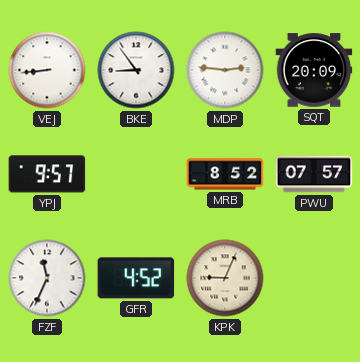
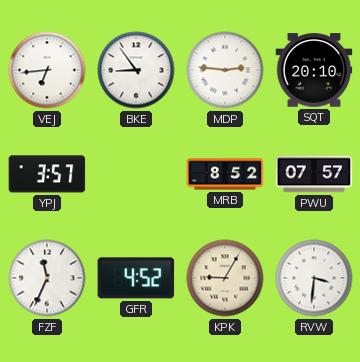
VEJ: 8:44 -> 6:44
SQT: 20:09 -> 20:10
YPJ: 9:57 -> 3:57
KPK: 9:04 -> 9:05
RVW: none -> 3:31
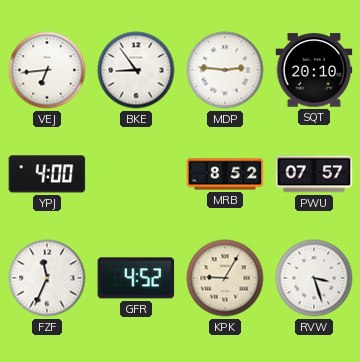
YPJ: 3:57 -> 4:00
RVW: 3:31 -> 3:27
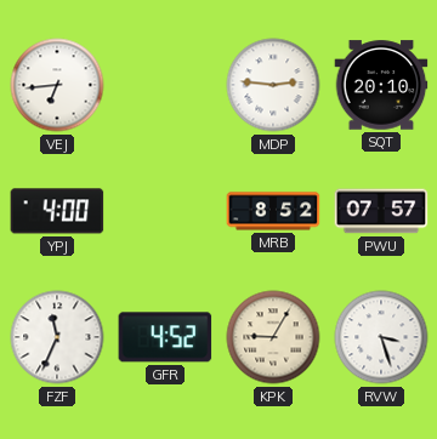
BKE: 8:54 -> none
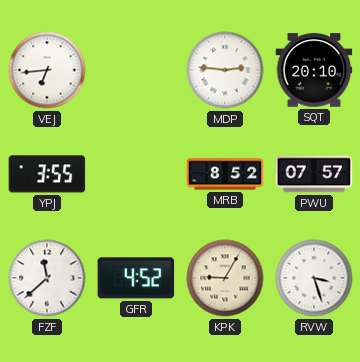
YPJ: 4:00 -> 3:55
FZF: 11:34 -> 11:38
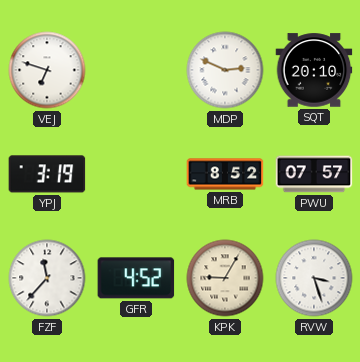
VEJ: 6:44 -> 6:48
MDP: 2:46 -> 2:49
YPJ: 3:55 -> 3:19
FZF: 11:38 -> 11:37
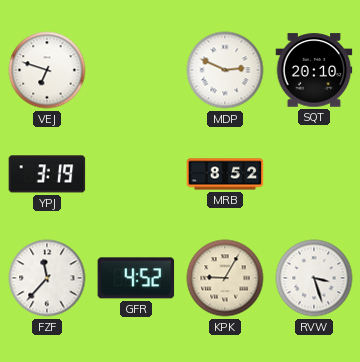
PWU: 07:57 -> none
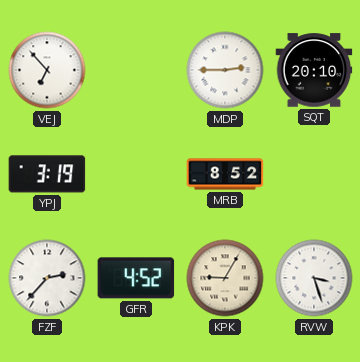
VEJ: 6:48 -> 6:53
MDP: 2:49 -> 2:45
FZF: 11:37 -> 2:37
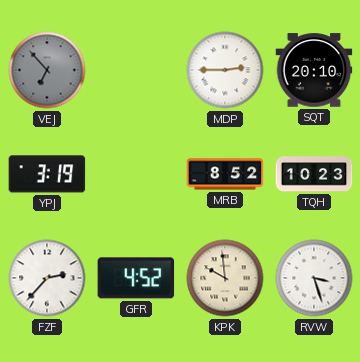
VEJ dial: white -> grey
TQH: none -> 10:23
KPK: 9:05 -> 9:59
